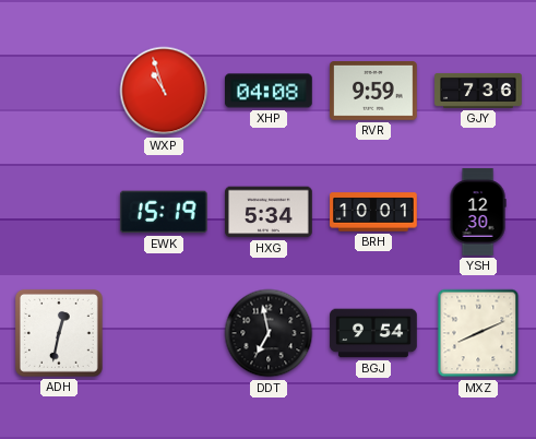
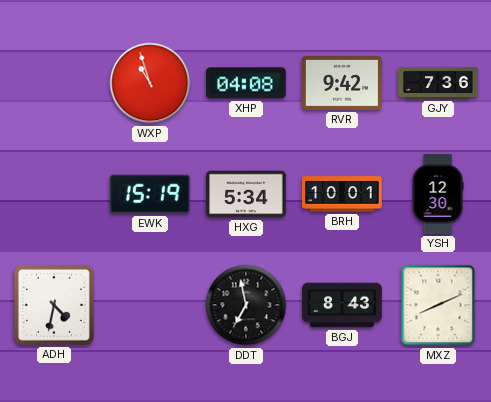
RVR: 9:59 -> 9:42
ADH: 12:32 -> 4:32
BGJ: 9:54 -> 8:43
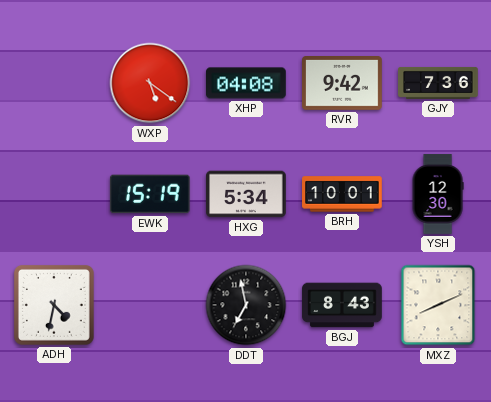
WXP: 10:57 -> 5:21
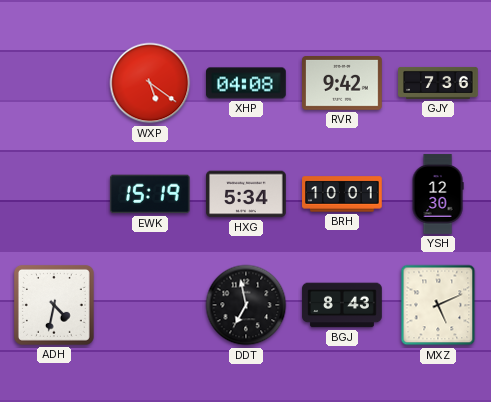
MXZ: 8:11 -> 5:11
